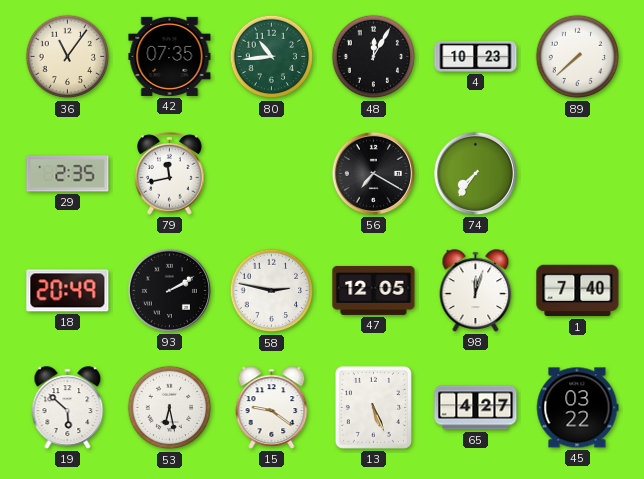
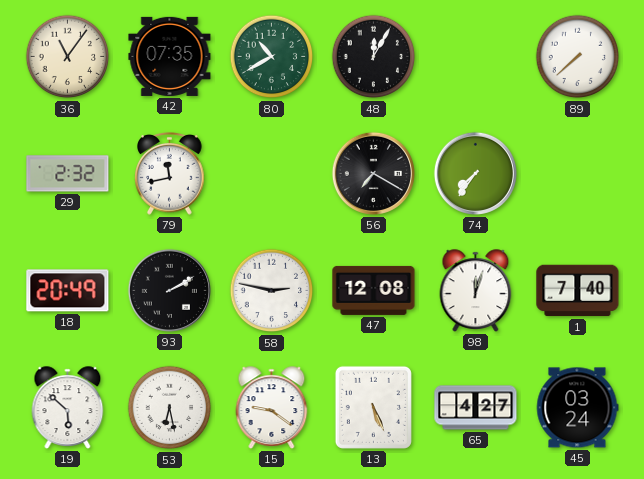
80: 10:44 -> 10:40
4: 10:23 -> none
29: 2:35 -> 2:32
47: 12:05 -> 12:08
45: 03:22 -> 03:24
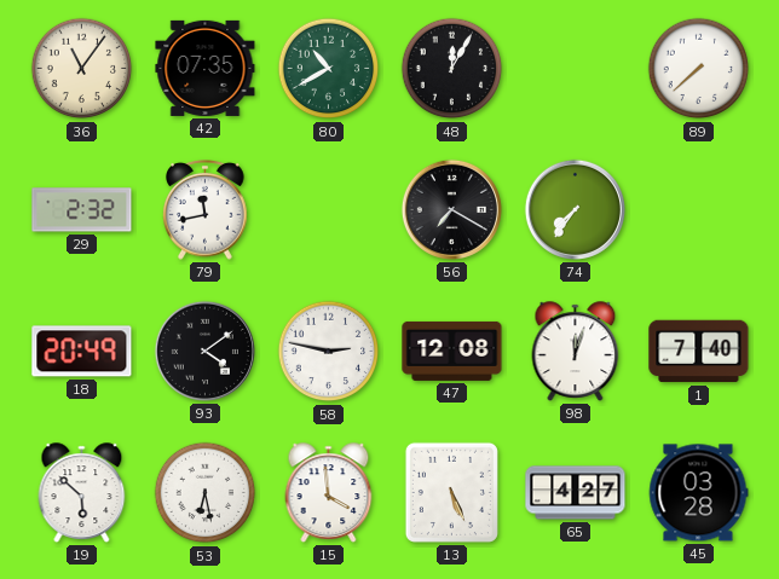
93: 2:10 -> 4:09
15: 9:21 -> 3:59
45: 03:24 -> 03:28
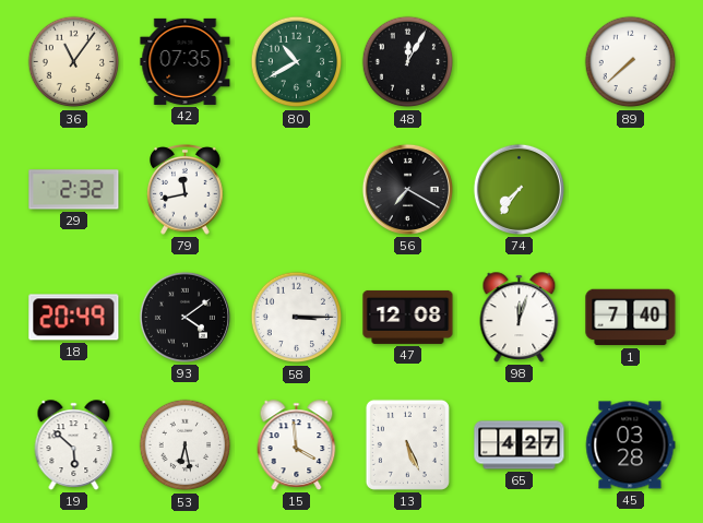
58: 2:47 -> 3:15
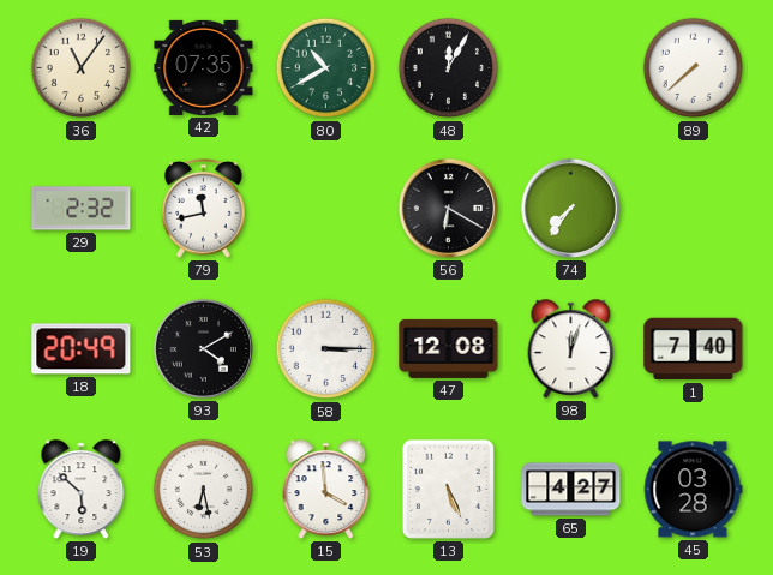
56: 7:20 -> 6:20
93: 4:09 -> 4:10
